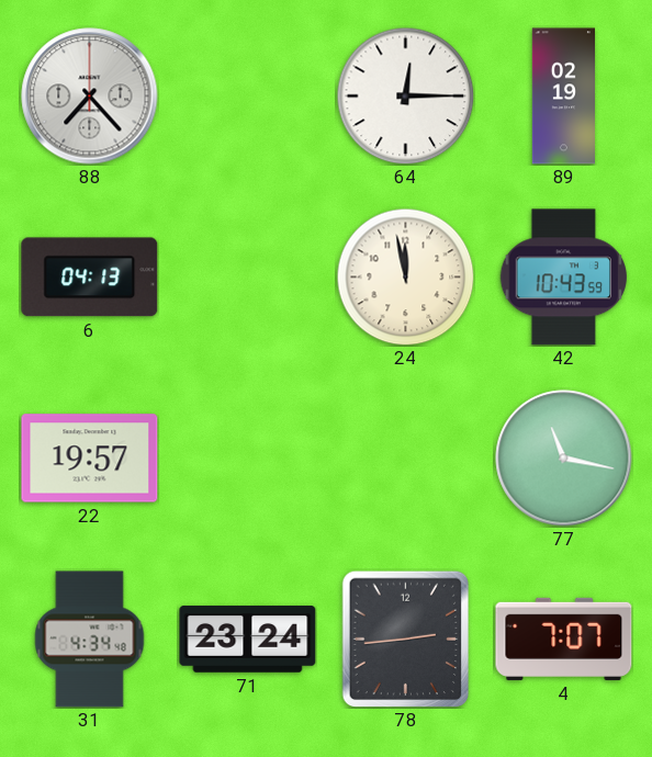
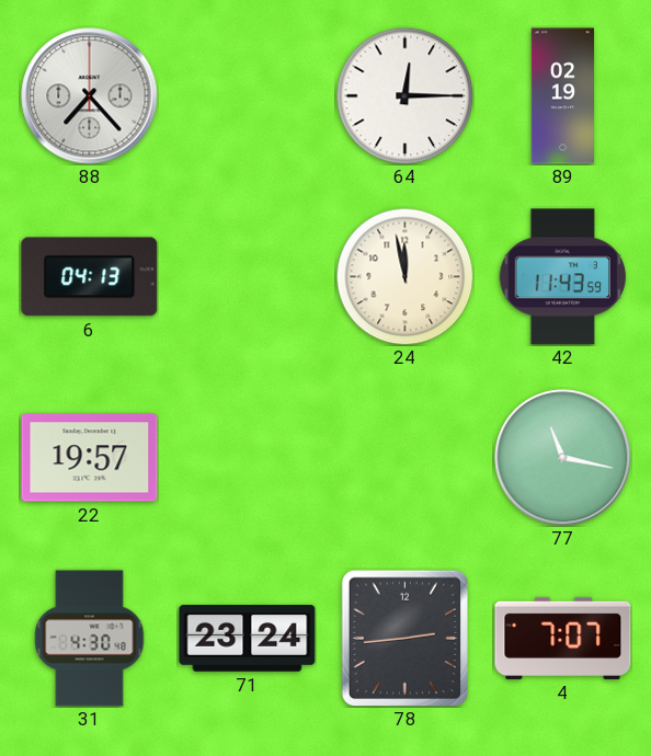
42: 10:43 -> 11:43
31: 4:34 -> 4:30
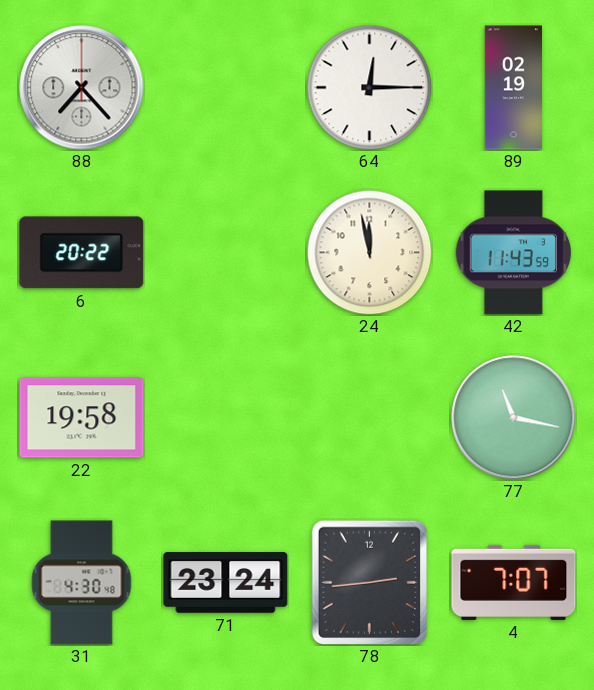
6: 04:13 -> 20:22
22: 19:57 -> 19:58
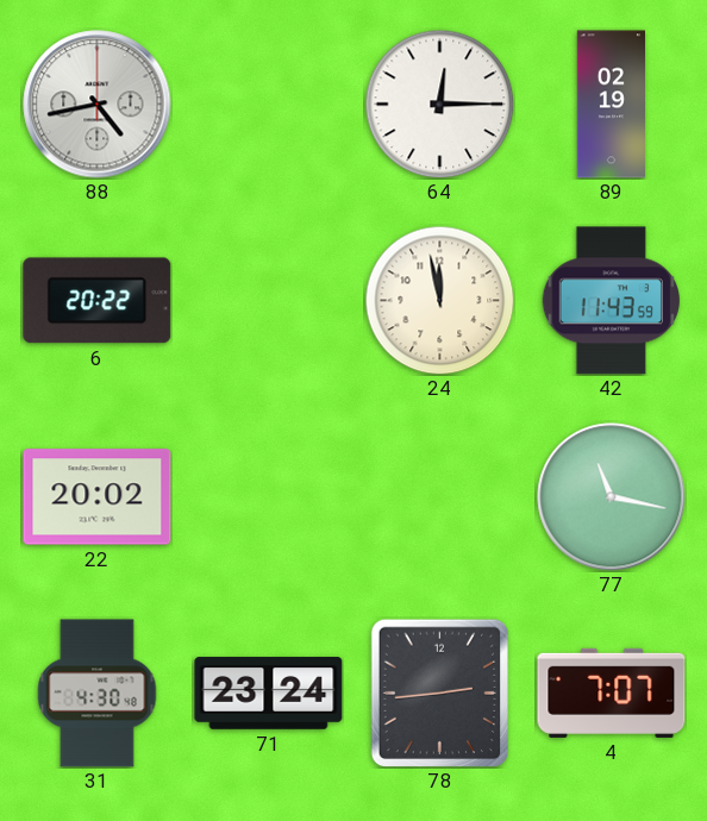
88: 7:23 -> 4:43
22: 19:58 -> 20:02
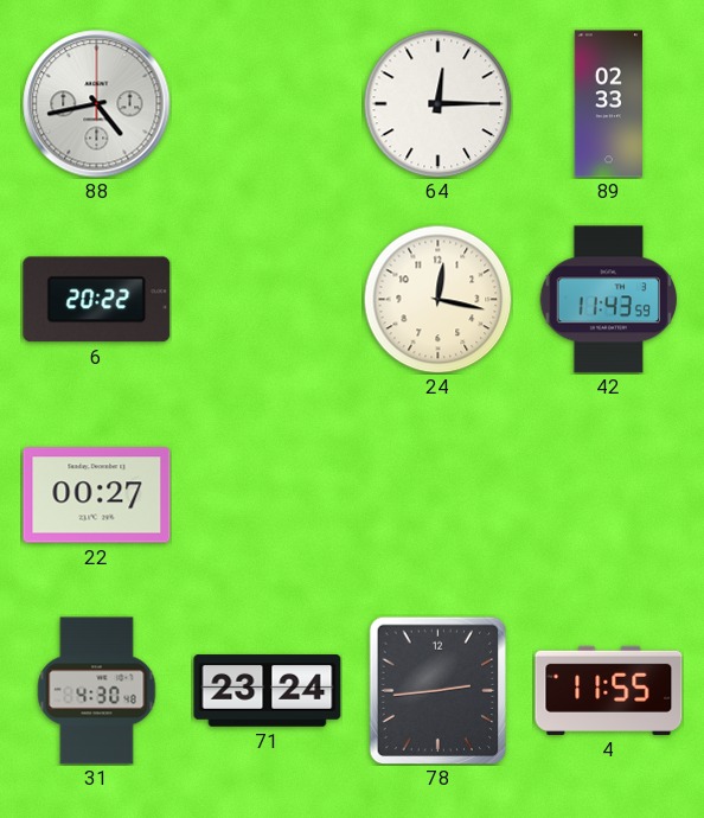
89: 02:19 -> 02:33
24: 11:58 -> 12:17
22: 20:02 -> 00:27
77: 11:17 -> none
4: 7:07 -> 11:55
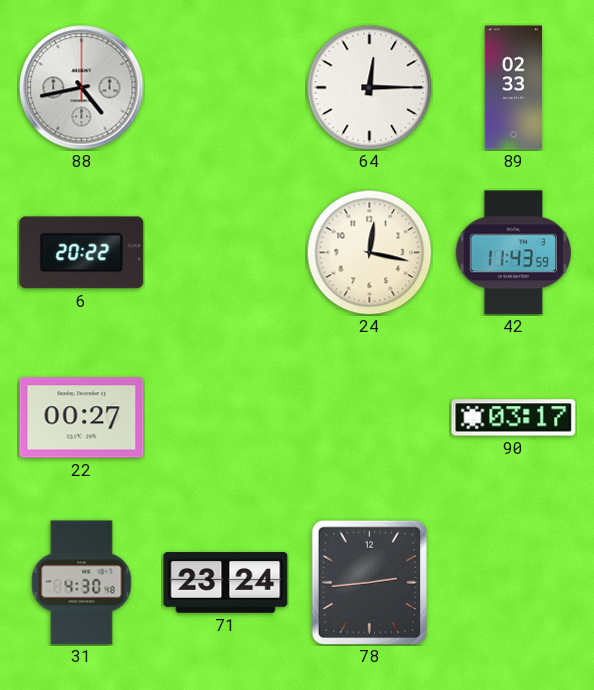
90: none -> 03:17
4: 11:55 -> none
